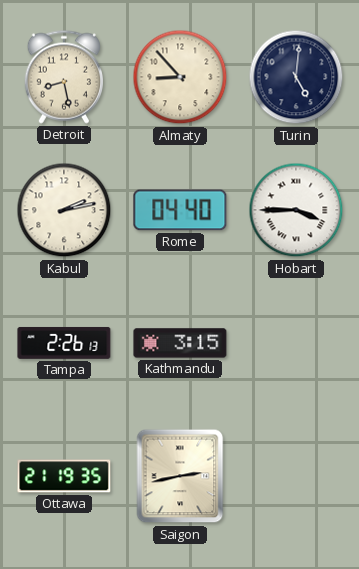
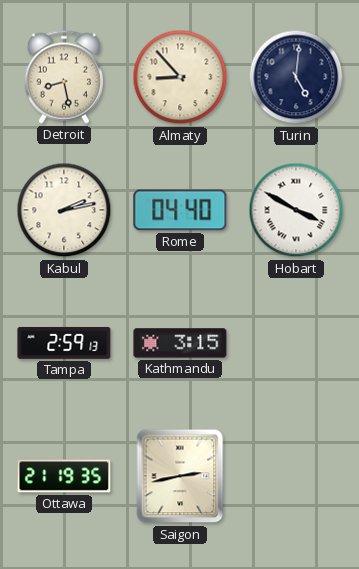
Hobart: 3:45 -> 3:50
Tampa: 2:26 -> 2:59
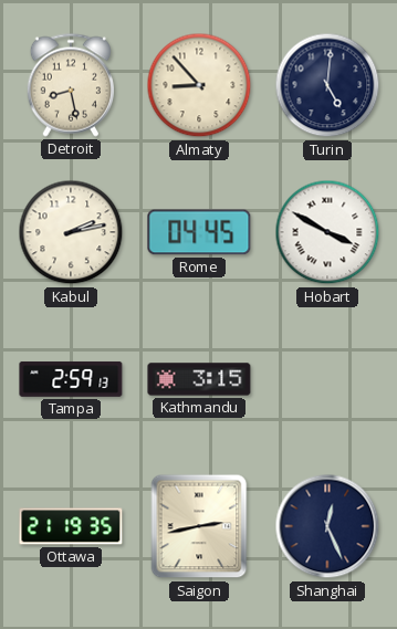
Rome: 04:40 -> 04:45
Shanghai: none -> 12:26
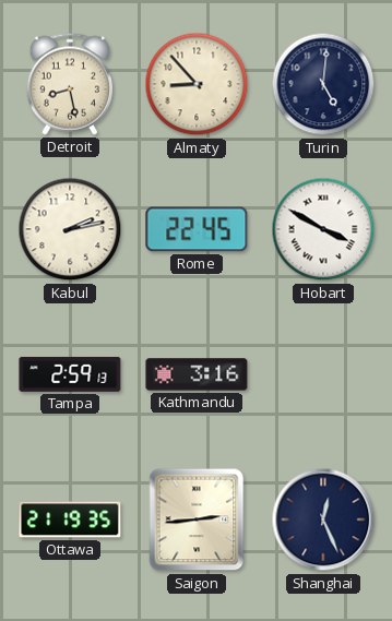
Rome: 04:45 -> 22:45
Kathmandu: 3:15 -> 3:16
Saigon: 2:43 -> 2:44
